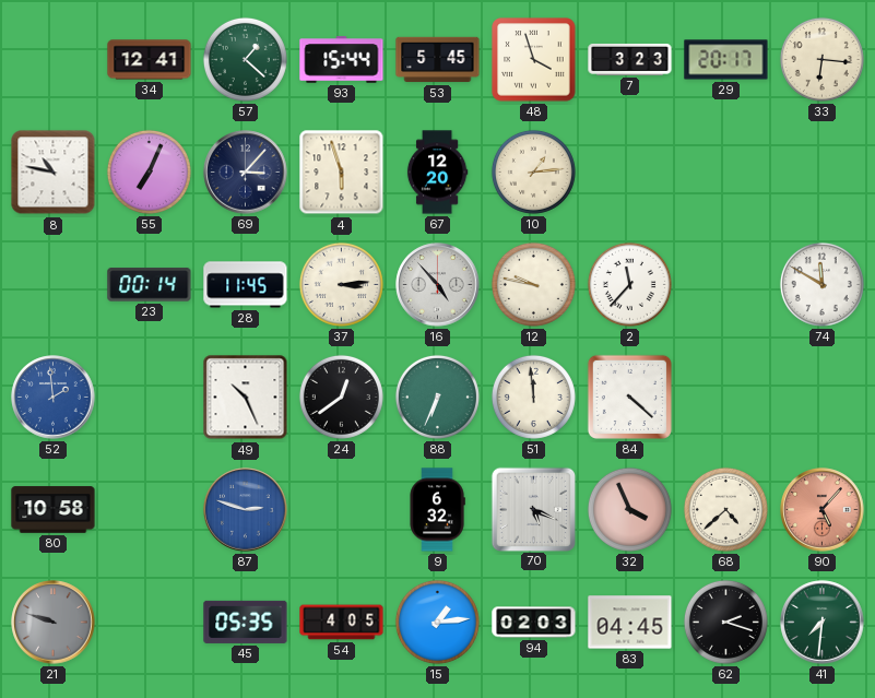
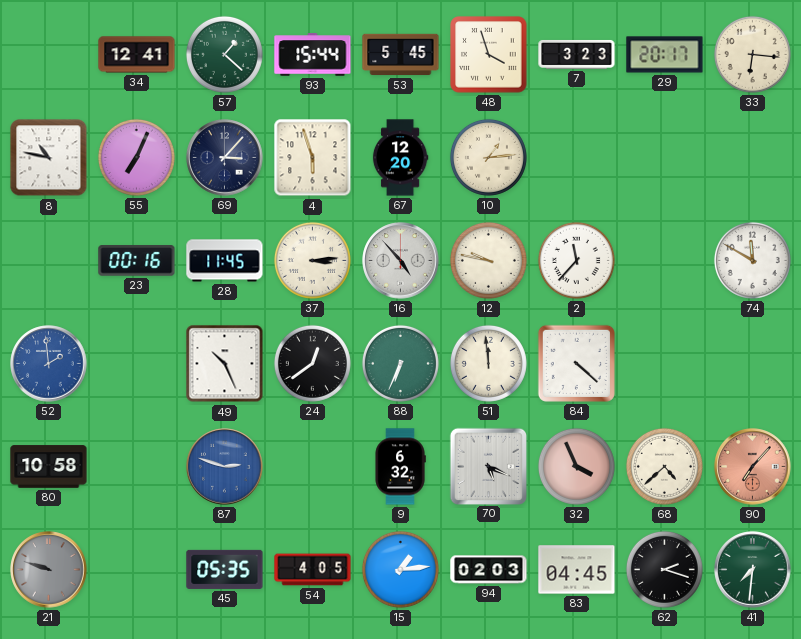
23: 00:14 -> 00:16
90: 5:07 -> 7:07
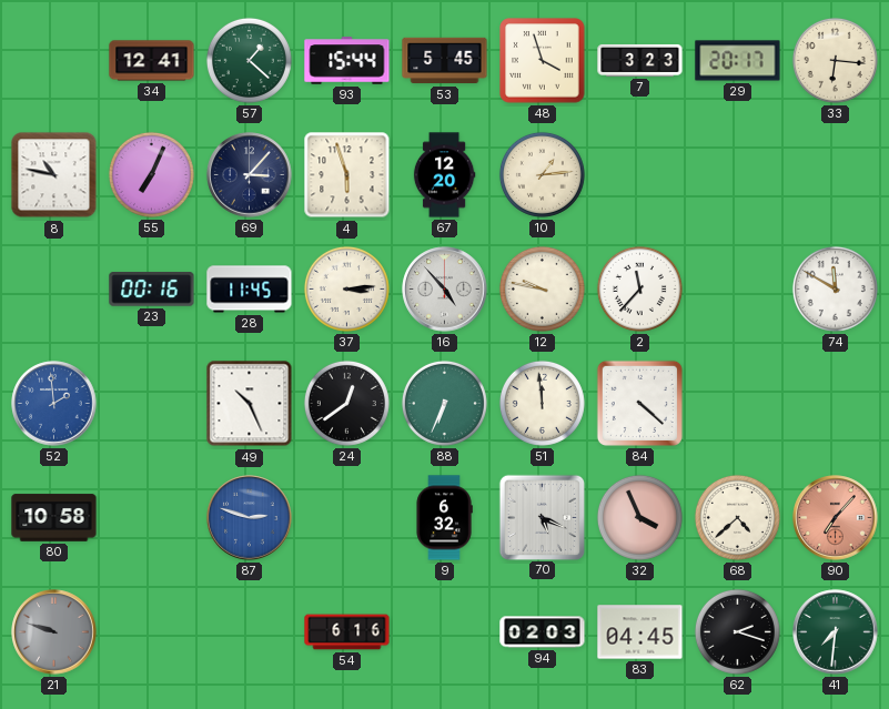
45: 05:35 -> none
54: 4:05 -> 6:16
15: 1:14 -> none
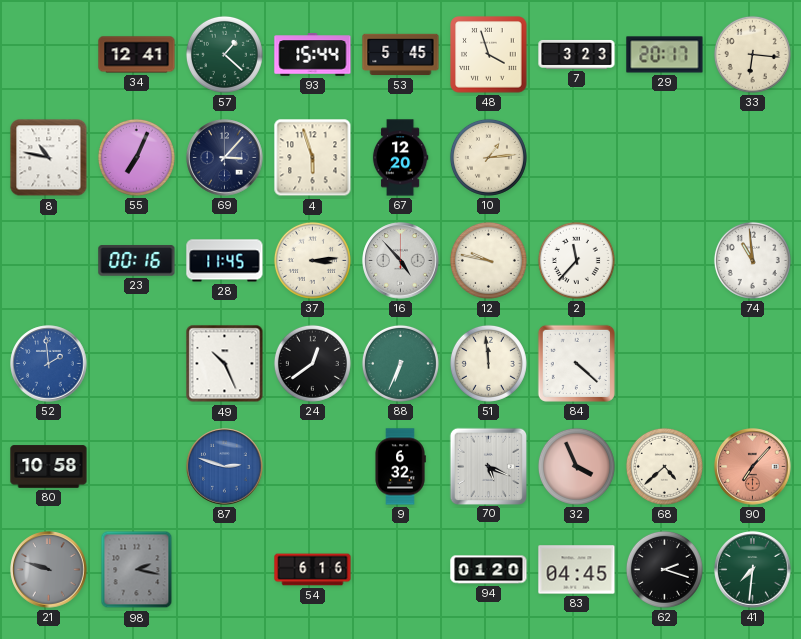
74: 11:50 -> 10:59
98: none -> 2:17
94: 02:03 -> 01:20
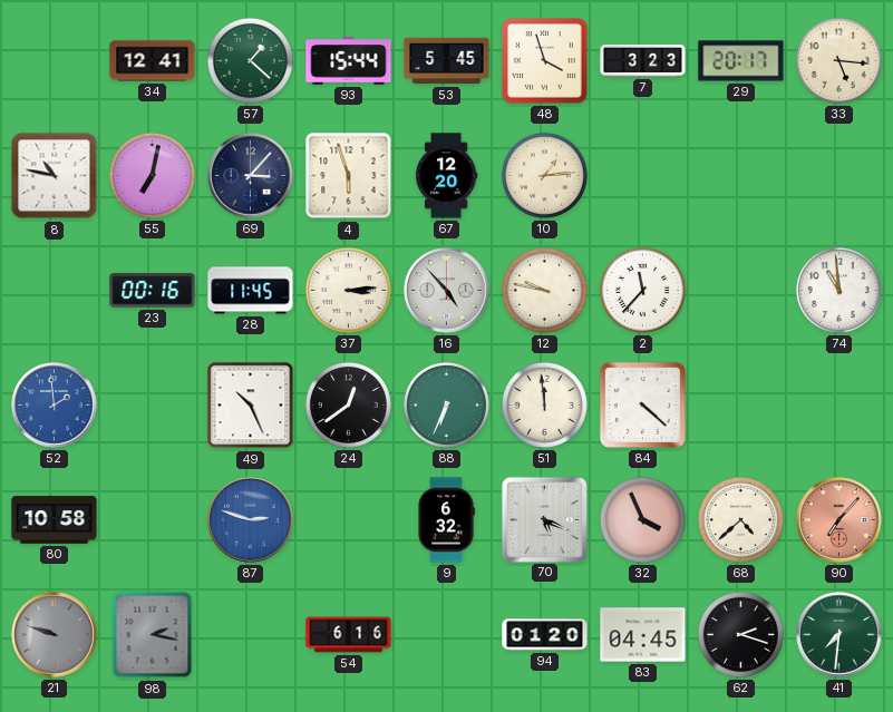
33: 6:16 -> 5:16
55: 7:04 -> 7:02
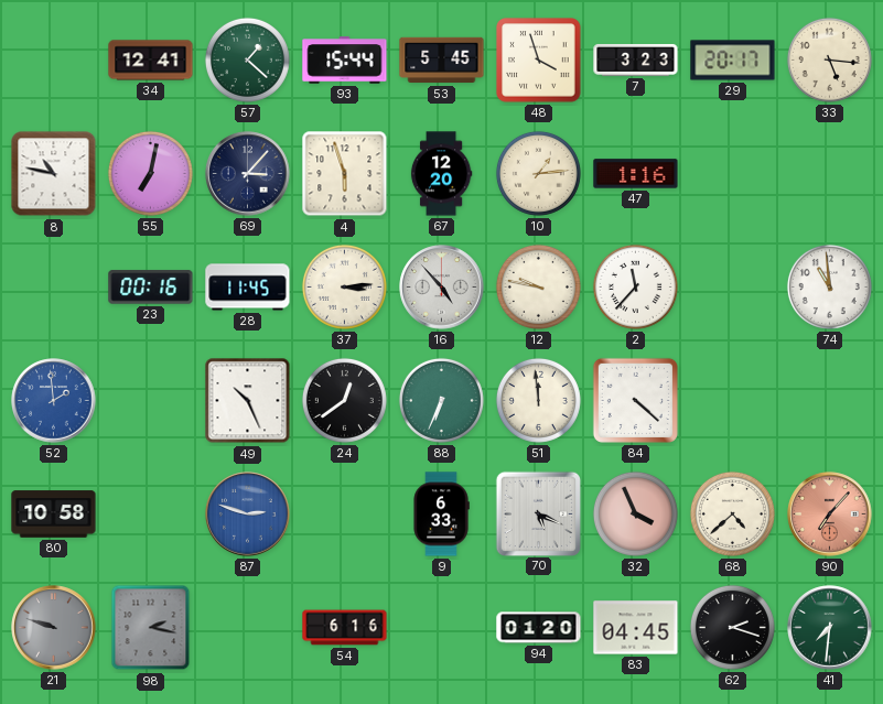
47: none -> 1:16
9: 6:32 -> 6:33
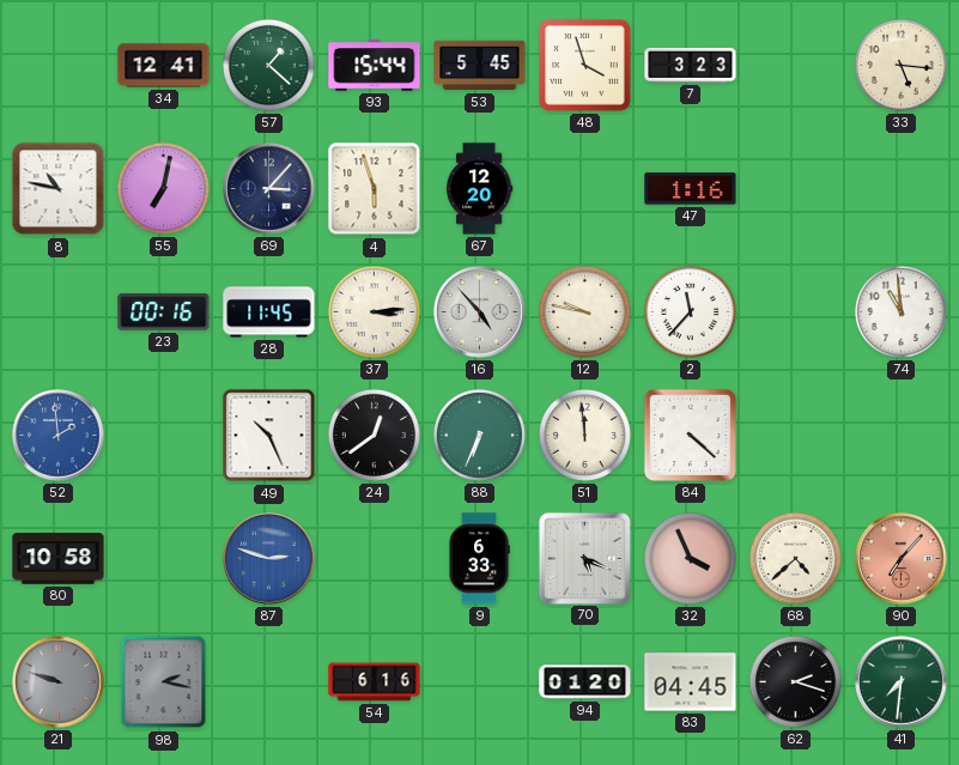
29: 20:17 -> none
10: 1:14 -> none
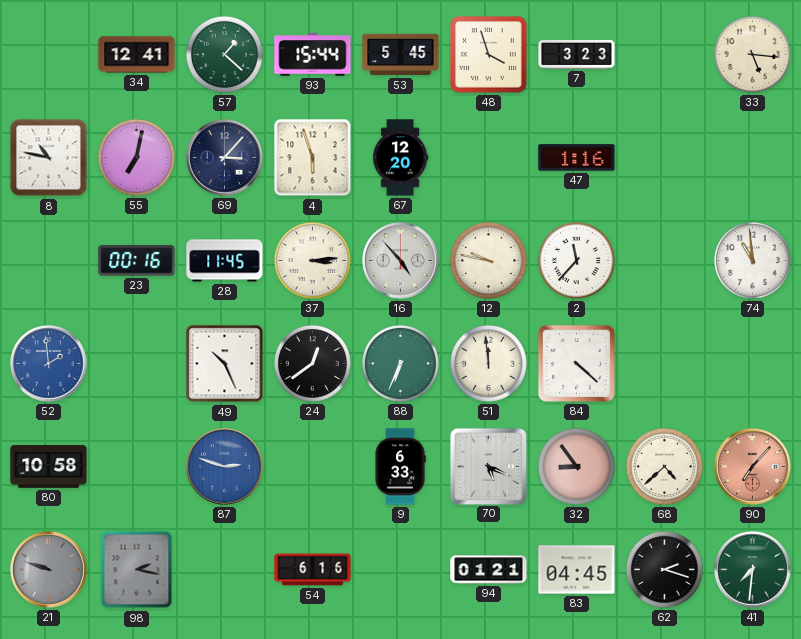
32: 3:56 -> 8:54
94: 01:20 -> 01:21
